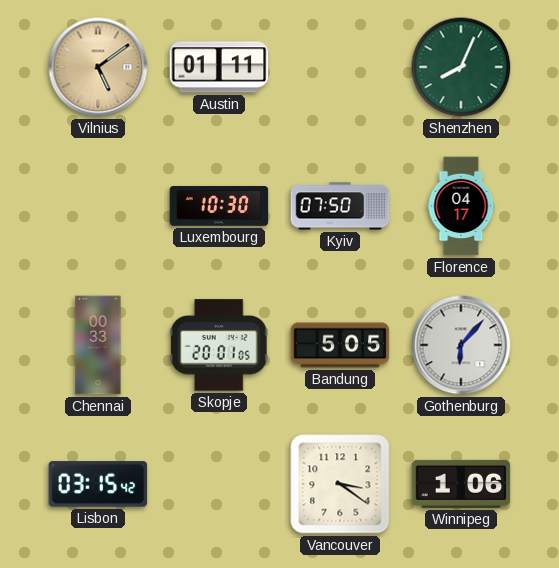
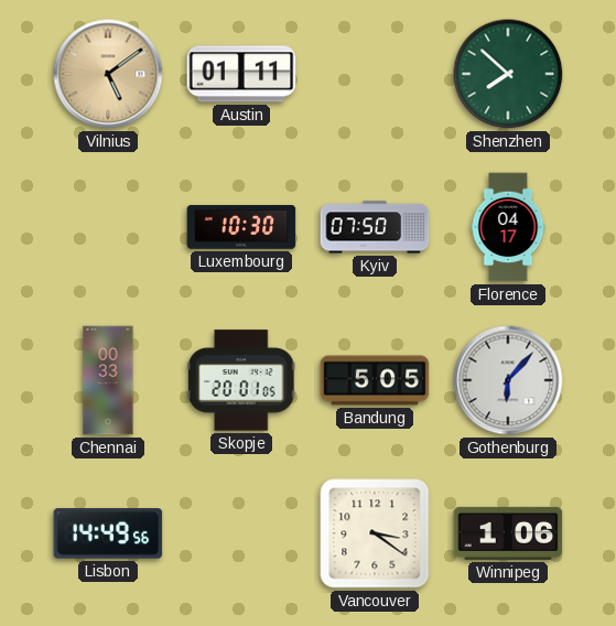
Shenzhen: 8:04 -> 7:52
Lisbon: 03:15 -> 14:49
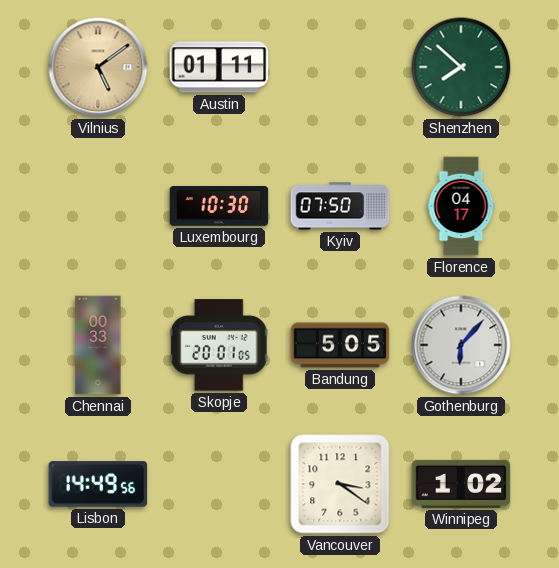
Winnipeg: 1:06 -> 1:02
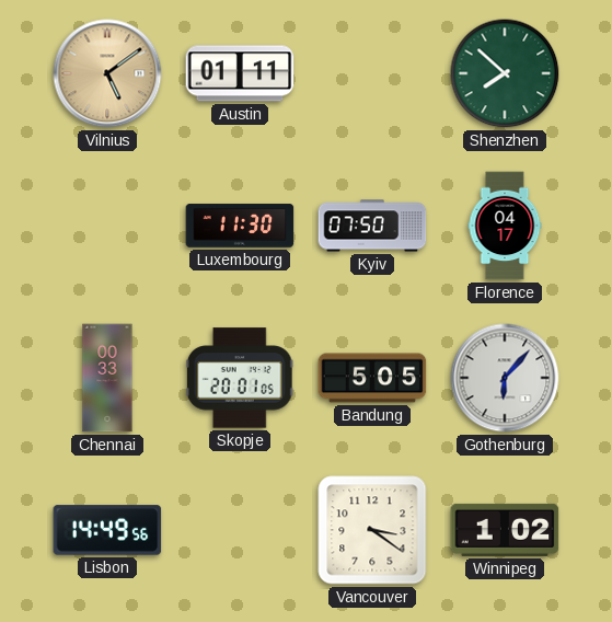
Luxembourg: 10:30 -> 11:30
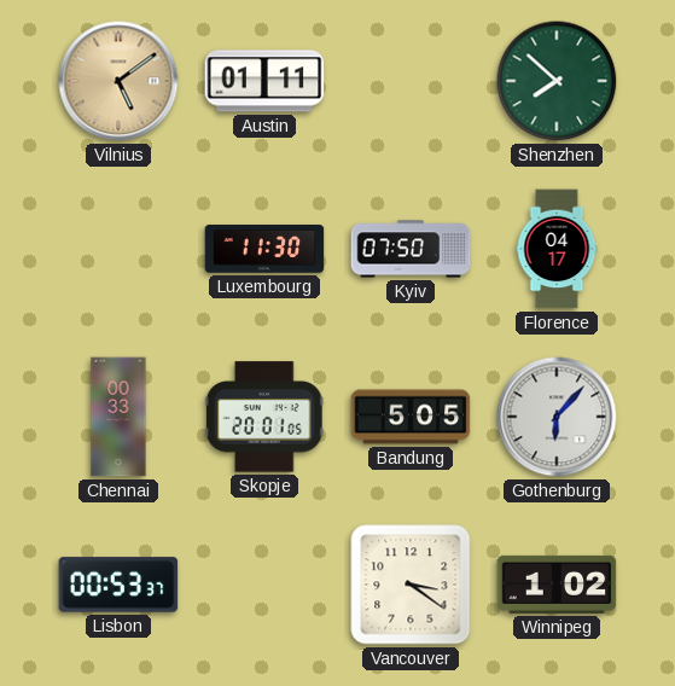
Lisbon: 14:49 -> 00:53
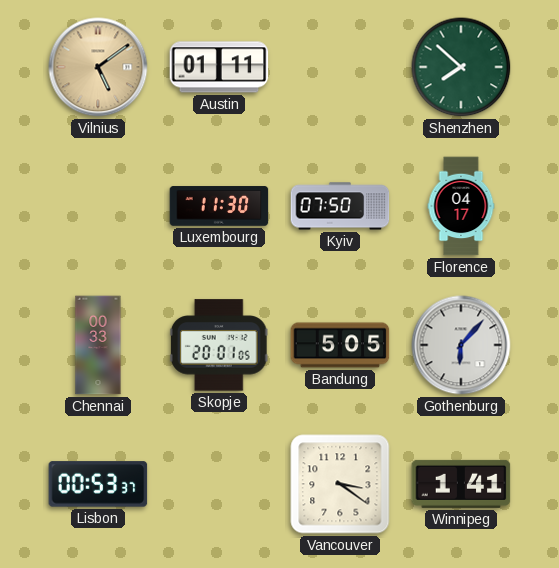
Winnipeg: 1:02 -> 1:41
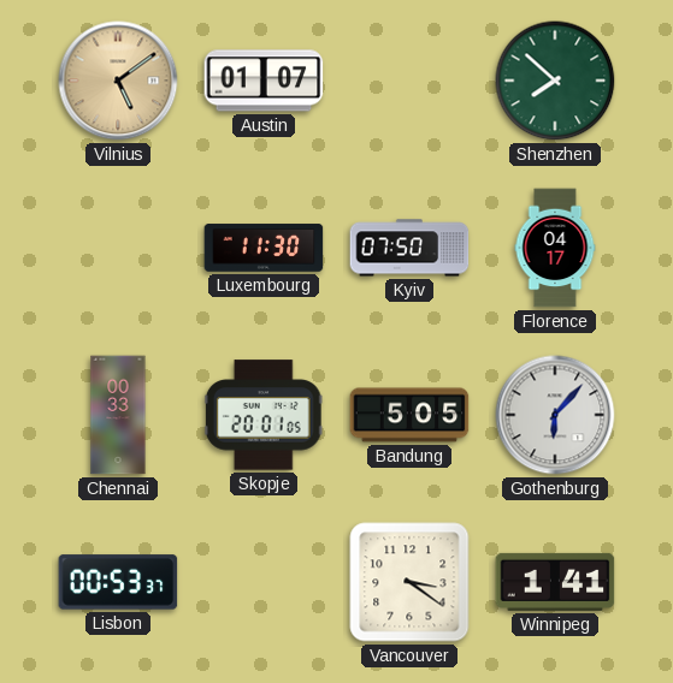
Austin: 01:11 -> 01:07
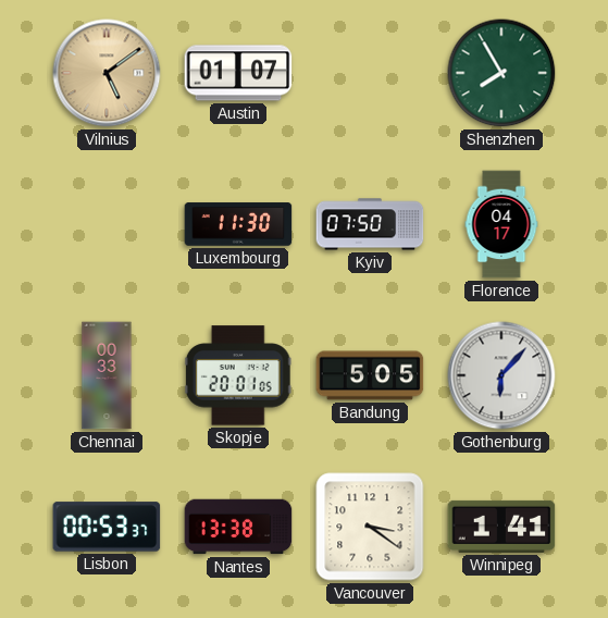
Shenzhen: 7:52 -> 7:55
Nantes: none -> 13:38
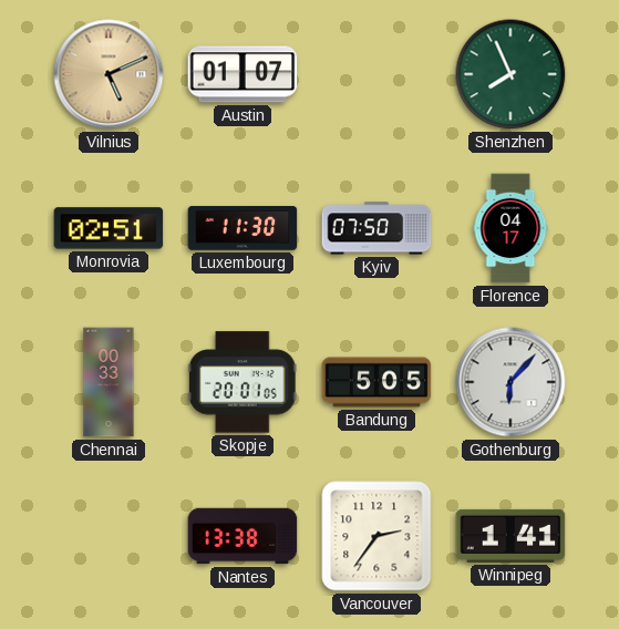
Vilnius: 5:09 -> 5:11
Shenzhen: 7:55 -> 7:56
Monrovia: none -> 02:51
Lisbon: 00:53 -> none
Vancouver: 3:21 -> 2:36
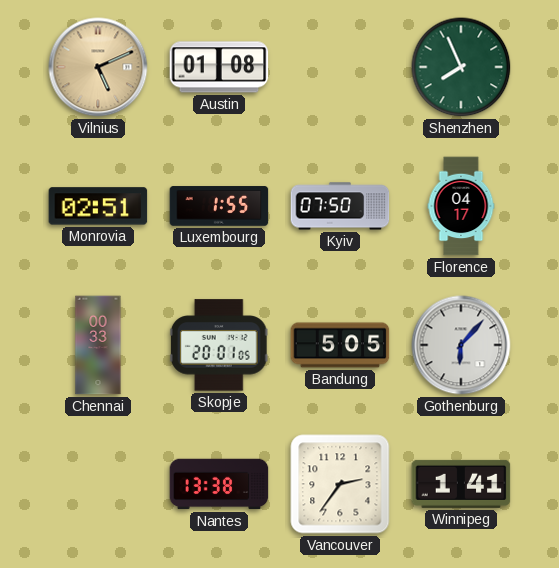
Austin: 01:07 -> 01:08
Luxembourg: 11:30 -> 1:55
